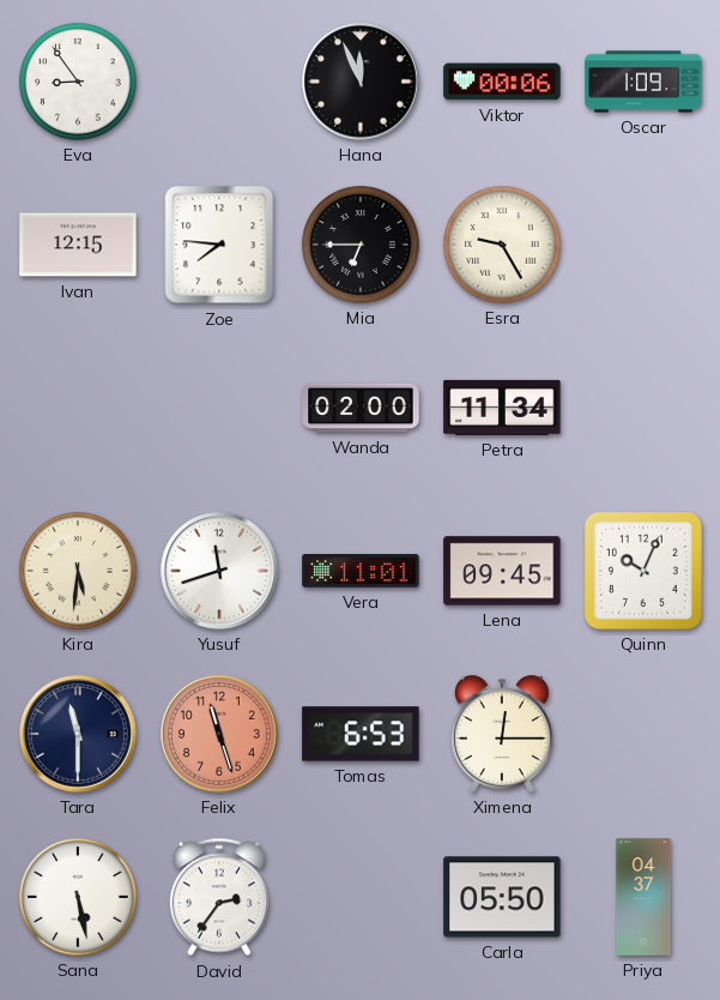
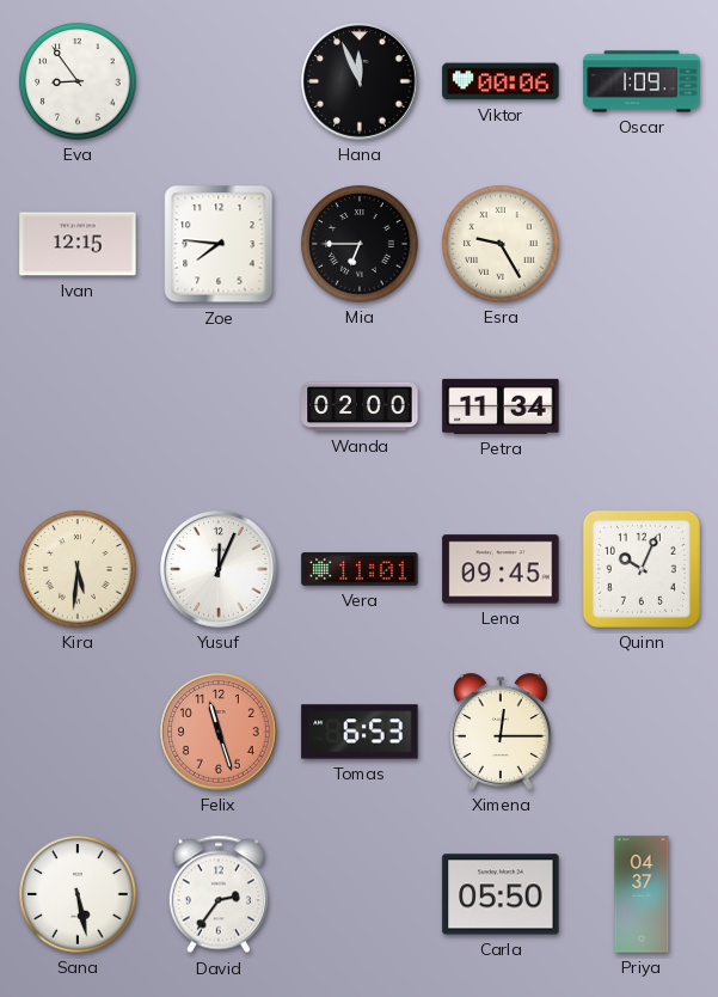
Yusuf: 11:42 -> 12:04
Tara: 11:30 -> none
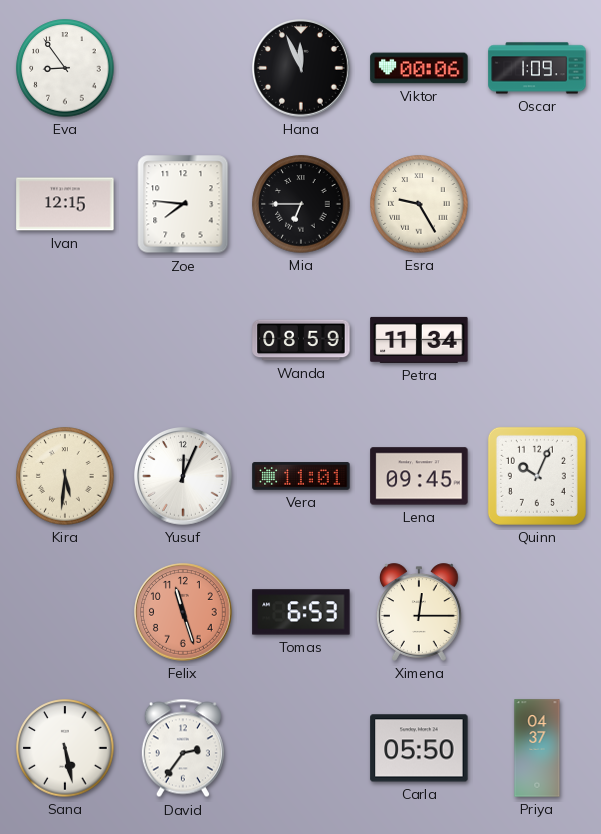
Wanda: 02:00 -> 08:59
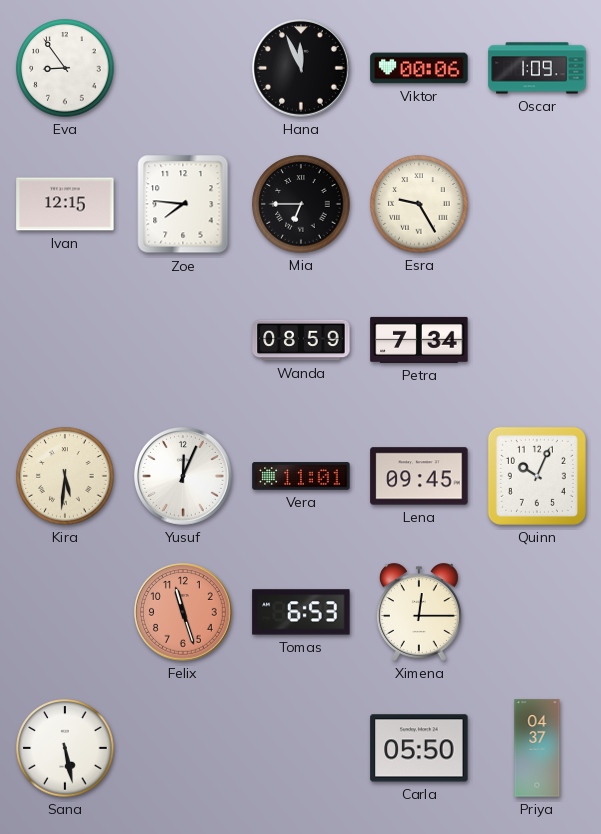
Petra: 11:34 -> 7:34
David: 2:36 -> none
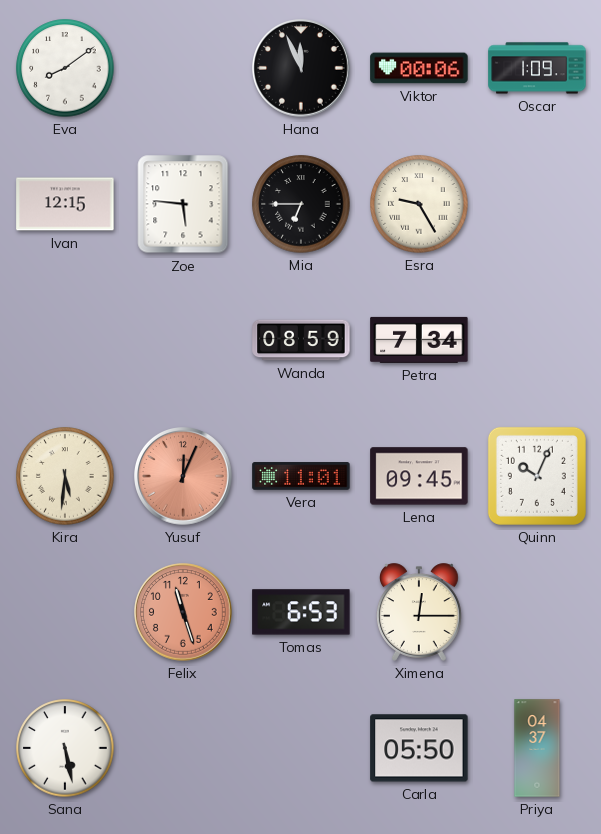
Eva: 8:54 -> 8:09
Zoe: 7:46 -> 5:46
Yusuf dial: white -> salmon
